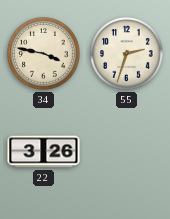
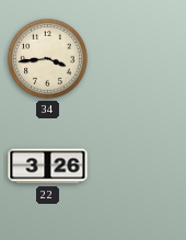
34: 3:47 -> 3:44
55: 2:33 -> none
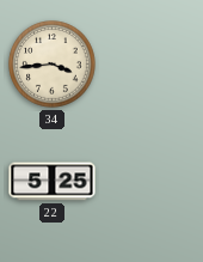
22: 3:26 -> 5:25
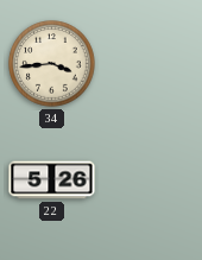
22: 5:25 -> 5:26
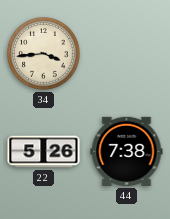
44: none -> 7:38
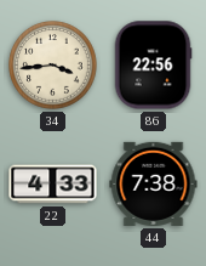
86: none -> 22:56
22: 5:26 -> 4:33
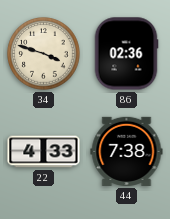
34: 3:44 -> 3:48
86: 22:56 -> 02:36
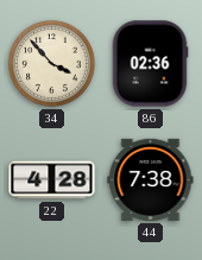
34: 3:48 -> 3:53
22: 4:33 -> 4:28
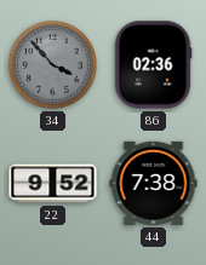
34 dial: cream -> grey
22: 4:28 -> 9:52
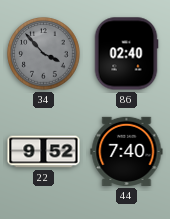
86: 02:36 -> 02:40
44: 7:38 -> 7:40
